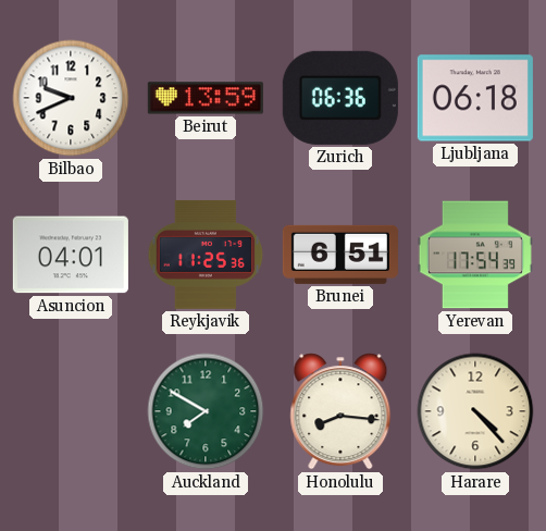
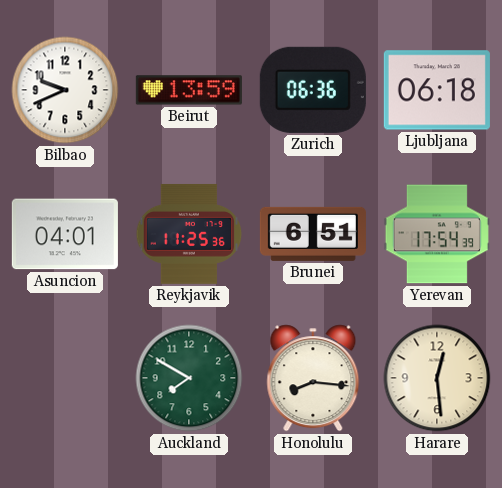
Harare: 4:23 -> 12:29
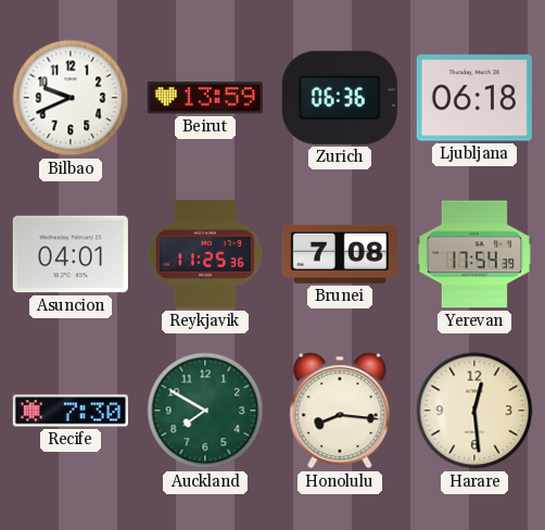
Brunei: 6:51 -> 7:08
Recife: none -> 7:30
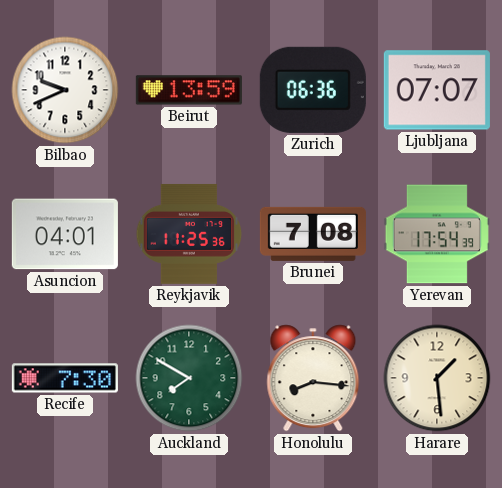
Ljubljana: 06:18 -> 07:07
Harare: 12:29 -> 1:29
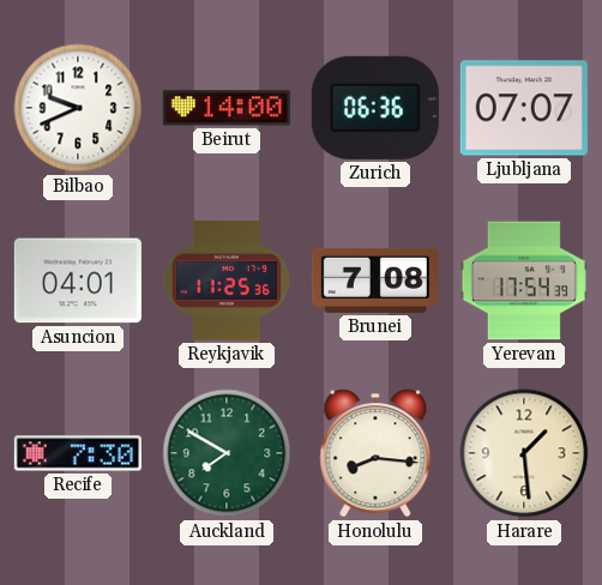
Beirut: 13:59 -> 14:00
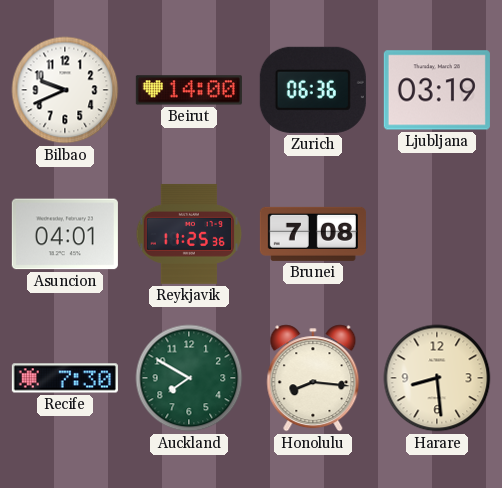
Ljubljana: 07:07 -> 03:19
Yerevan: 17:54 -> none
Harare: 1:29 -> 8:29
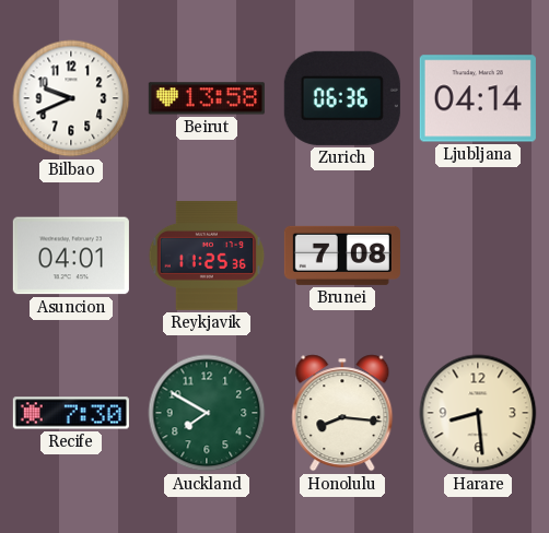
Beirut: 14:00 -> 13:58
Ljubljana: 03:19 -> 04:14
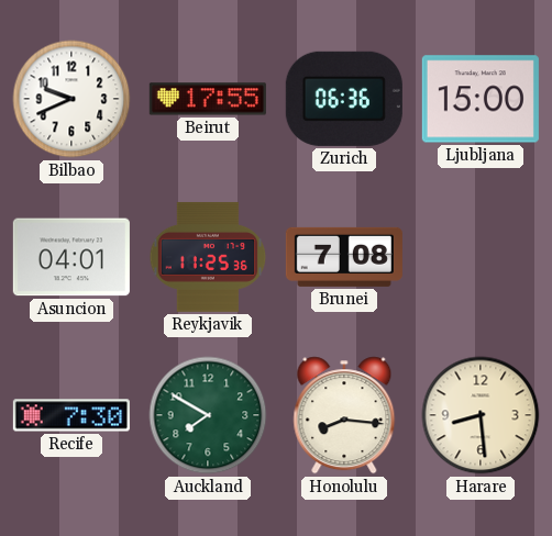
Beirut: 13:58 -> 17:55
Ljubljana: 04:14 -> 15:00
